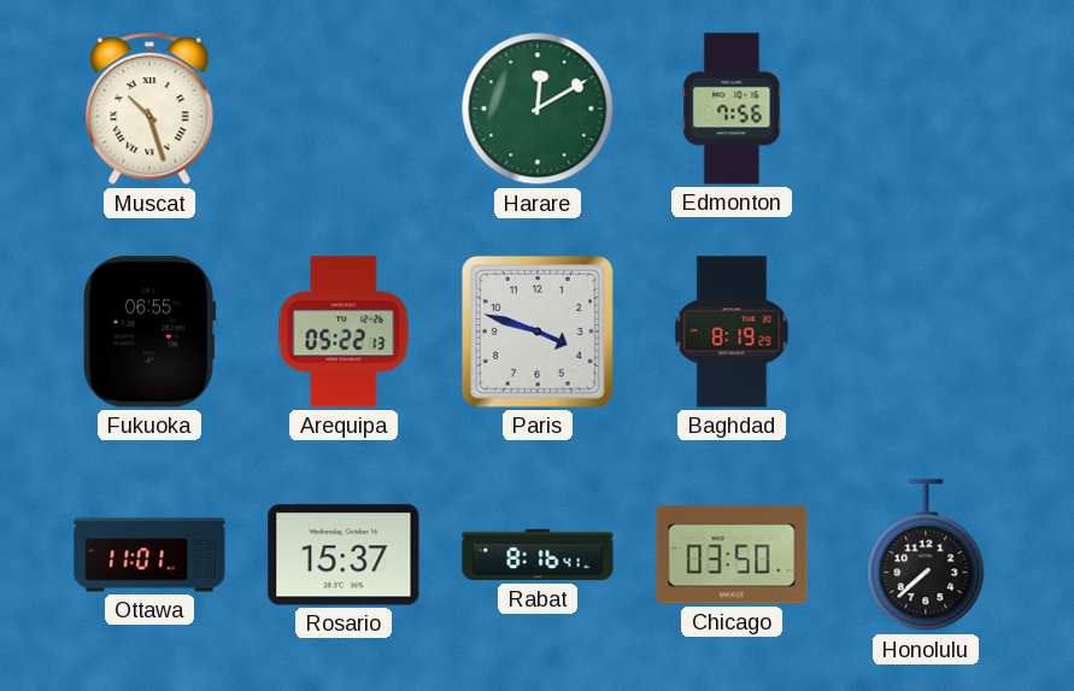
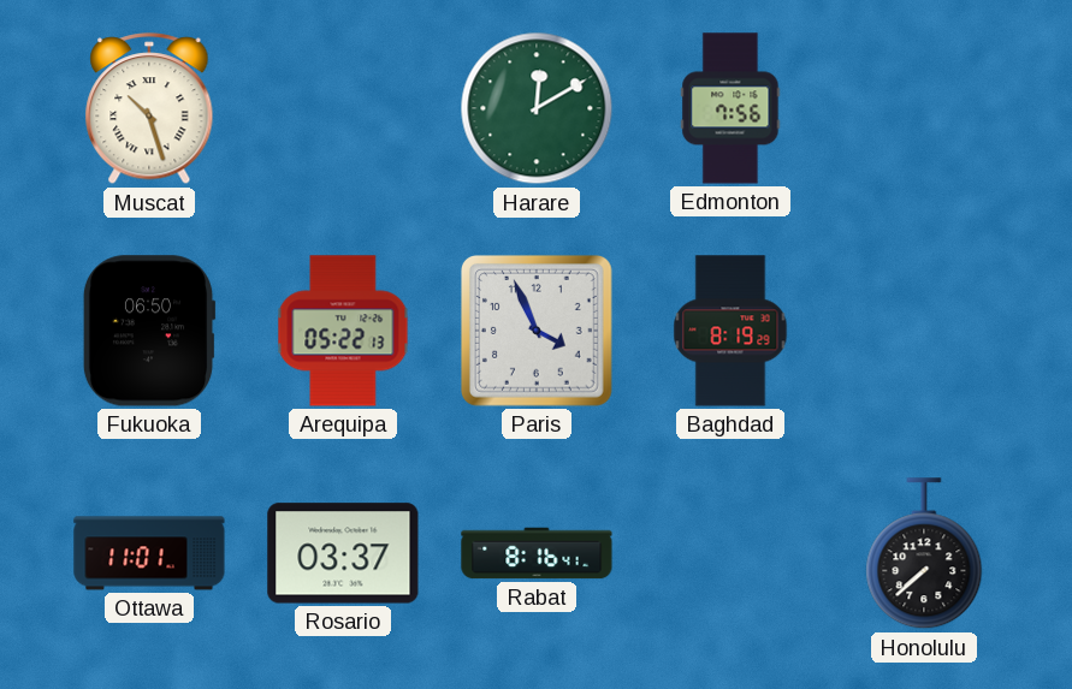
Fukuoka: 06:55 -> 06:50
Paris: 3:48 -> 3:56
Rosario: 15:37 -> 03:37
Chicago: 03:50 -> none
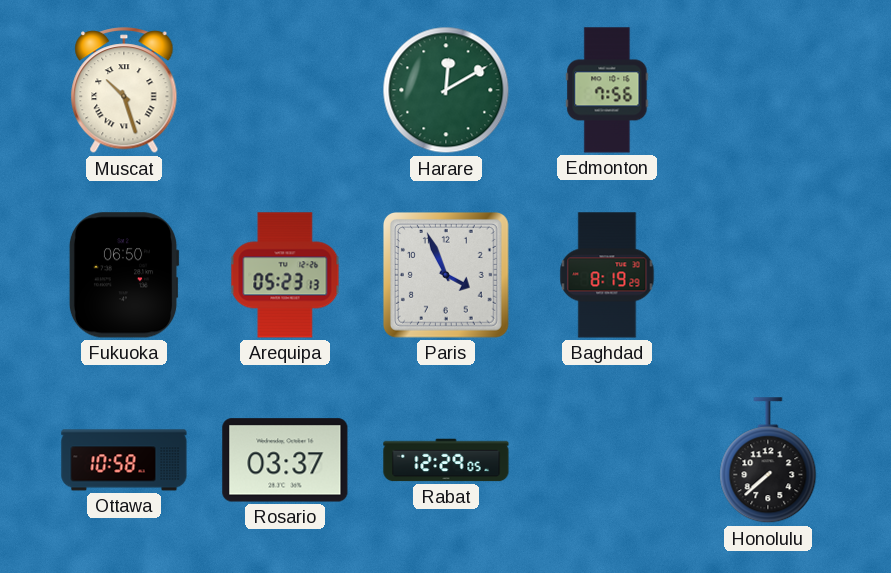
Arequipa: 05:22 -> 05:23
Ottawa: 11:01 -> 10:58
Rabat: 8:16 -> 12:29
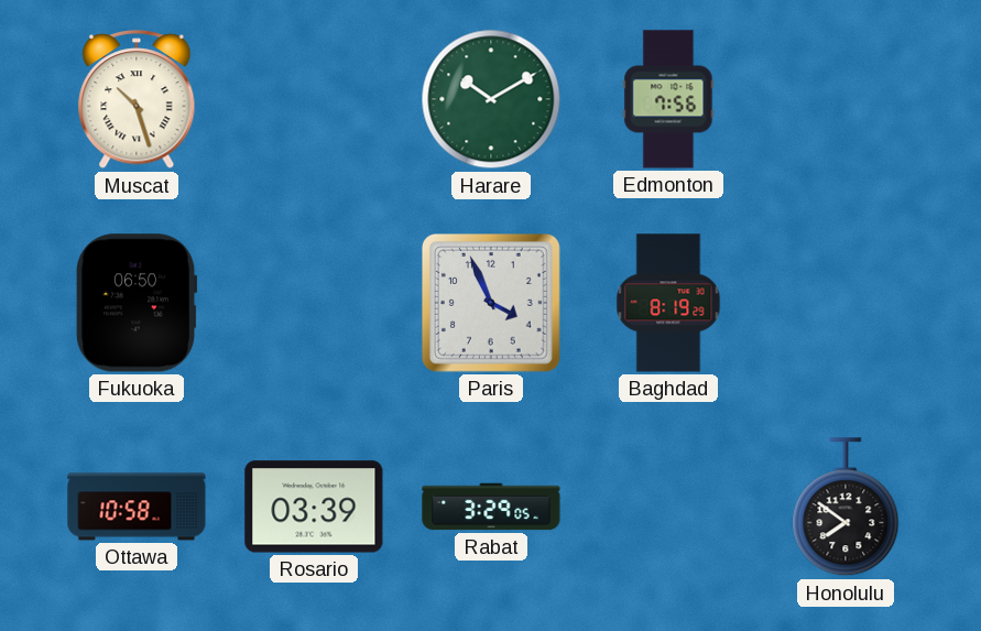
Harare: 12:10 -> 10:10
Arequipa: 05:23 -> none
Rosario: 03:37 -> 03:39
Rabat: 12:29 -> 3:29
Honolulu: 7:38 -> 7:51
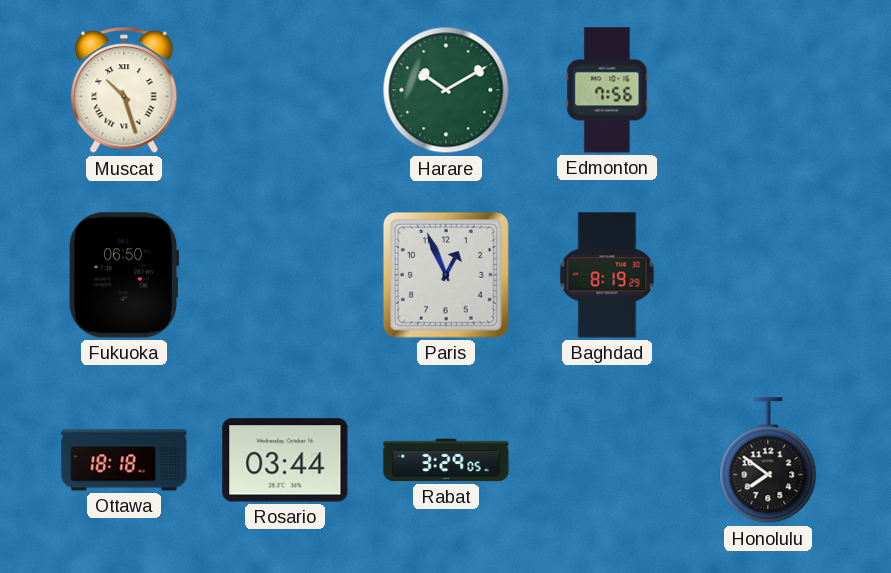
Paris: 3:56 -> 12:56
Ottawa: 10:58 -> 18:18
Rosario: 03:39 -> 03:44
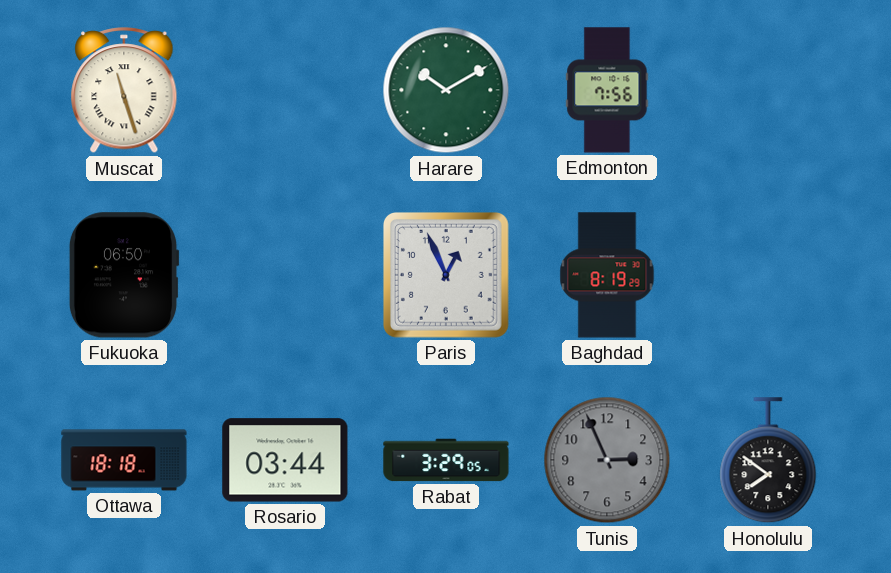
Muscat: 10:27 -> 11:27
Tunis: none -> 2:56
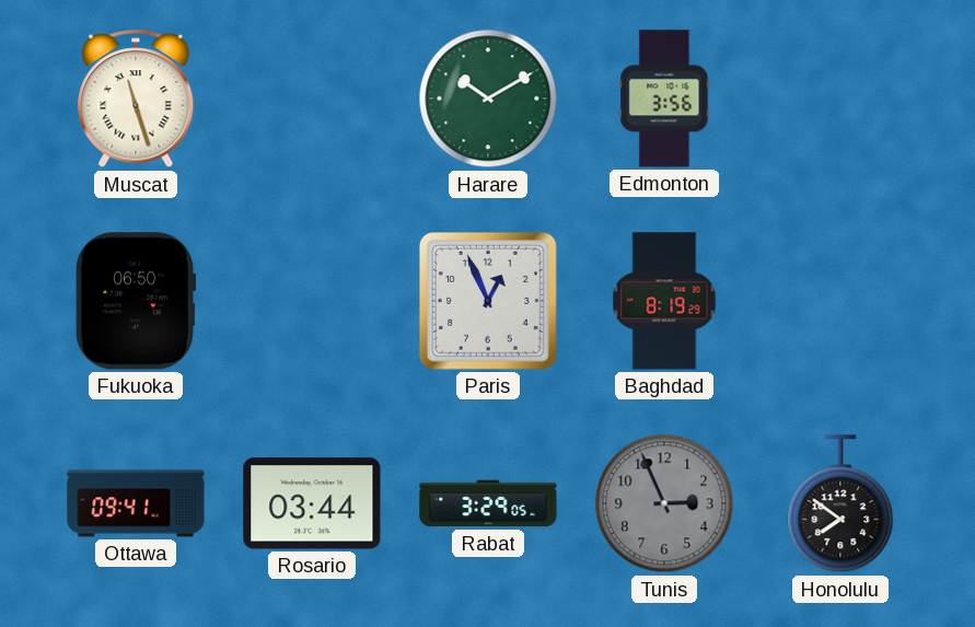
Edmonton: 7:56 -> 3:56
Ottawa: 18:18 -> 09:41
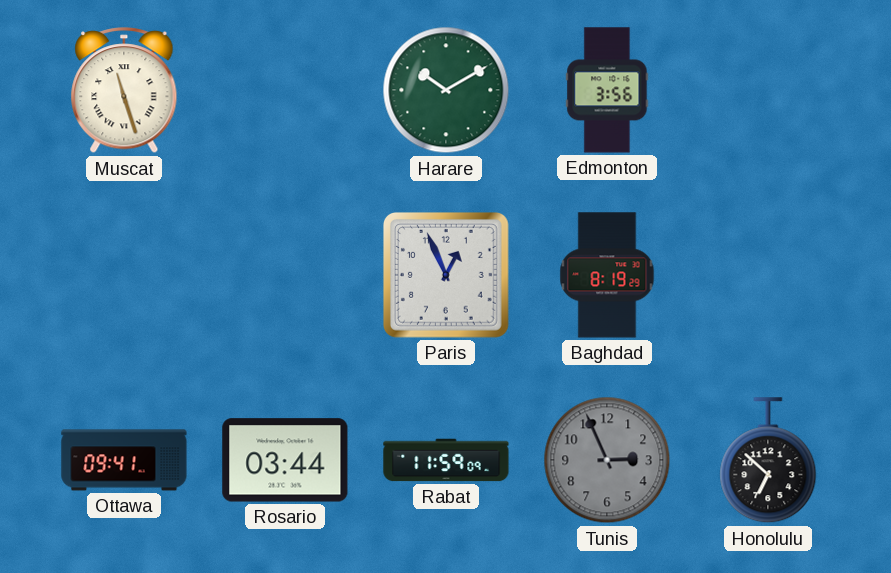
Fukuoka: 06:50 -> none
Rabat: 3:29 -> 11:59
Honolulu: 7:51 -> 6:52
